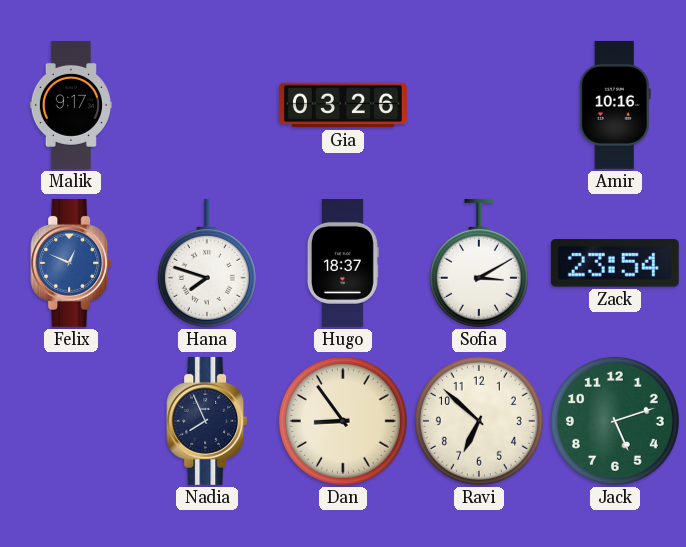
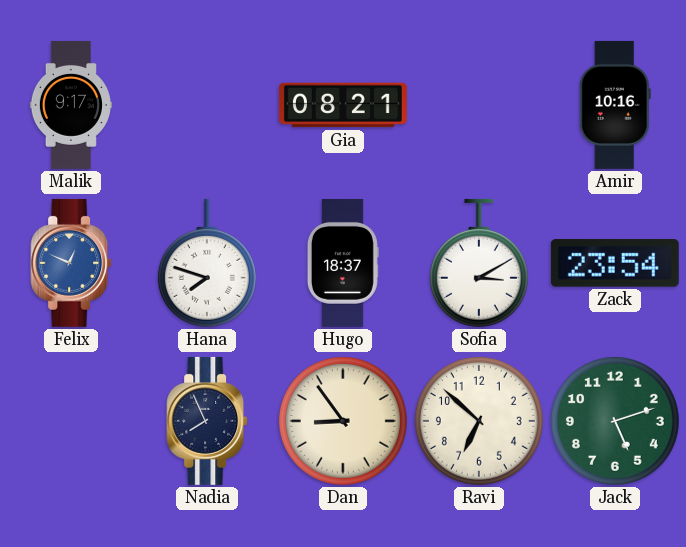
Gia: 03:26 -> 08:21
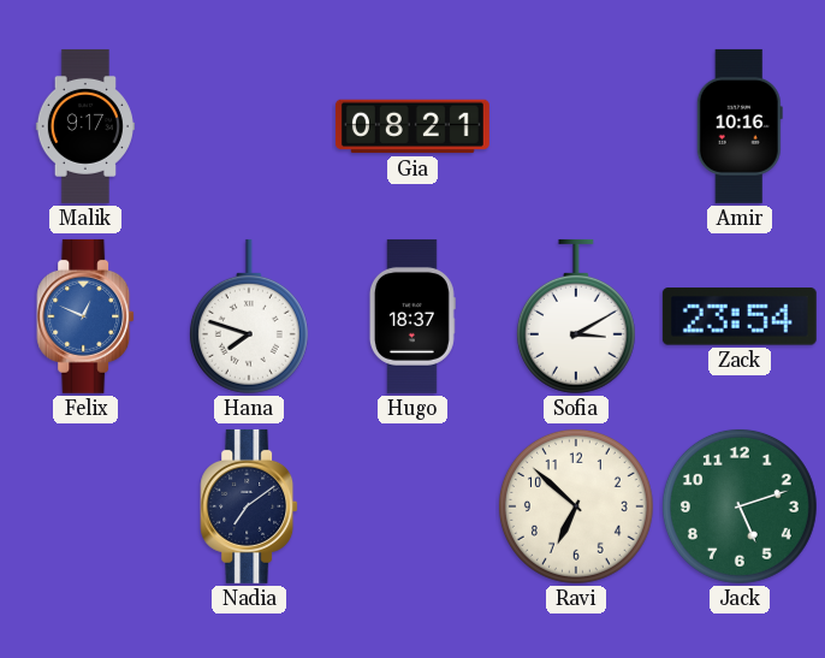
Nadia: 7:56 -> 7:09
Dan: 8:54 -> none
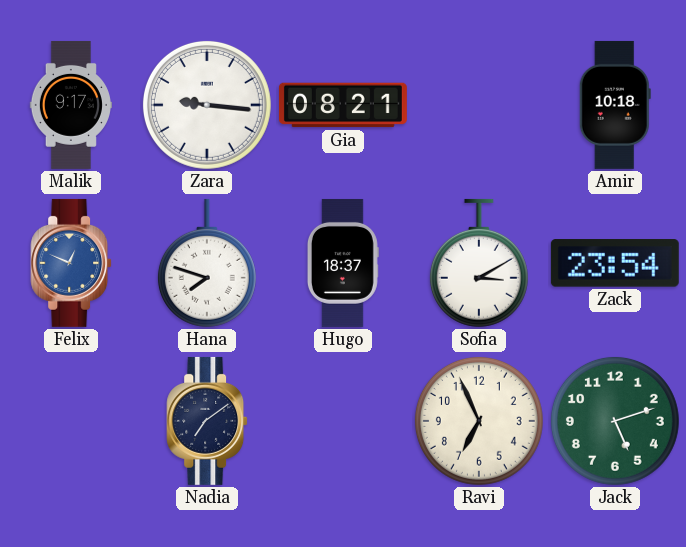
Zara: none -> 9:16
Amir: 10:16 -> 10:18
Ravi: 6:52 -> 6:56
